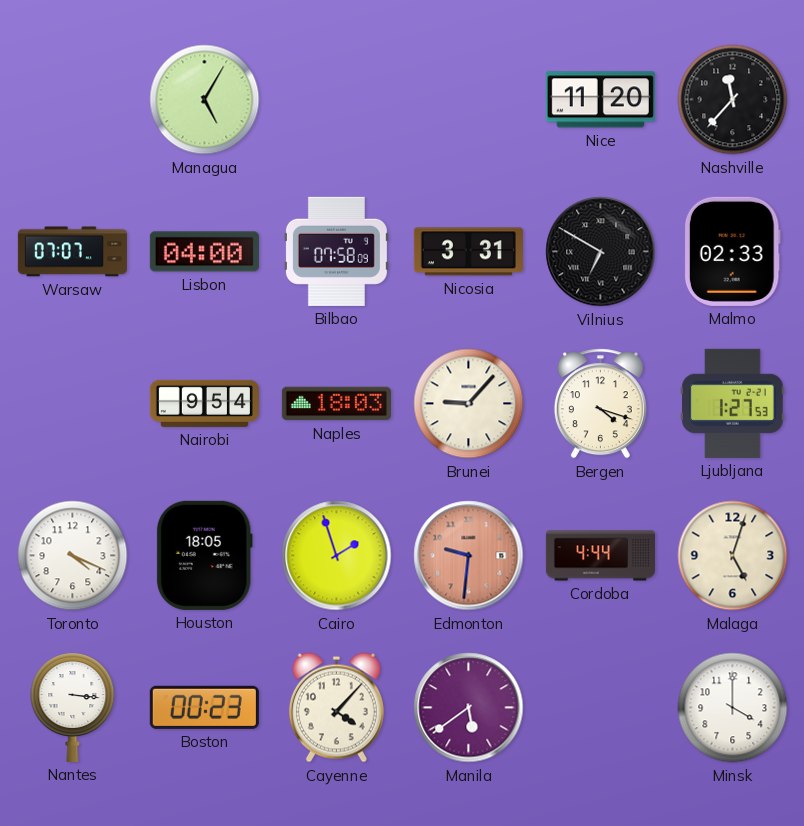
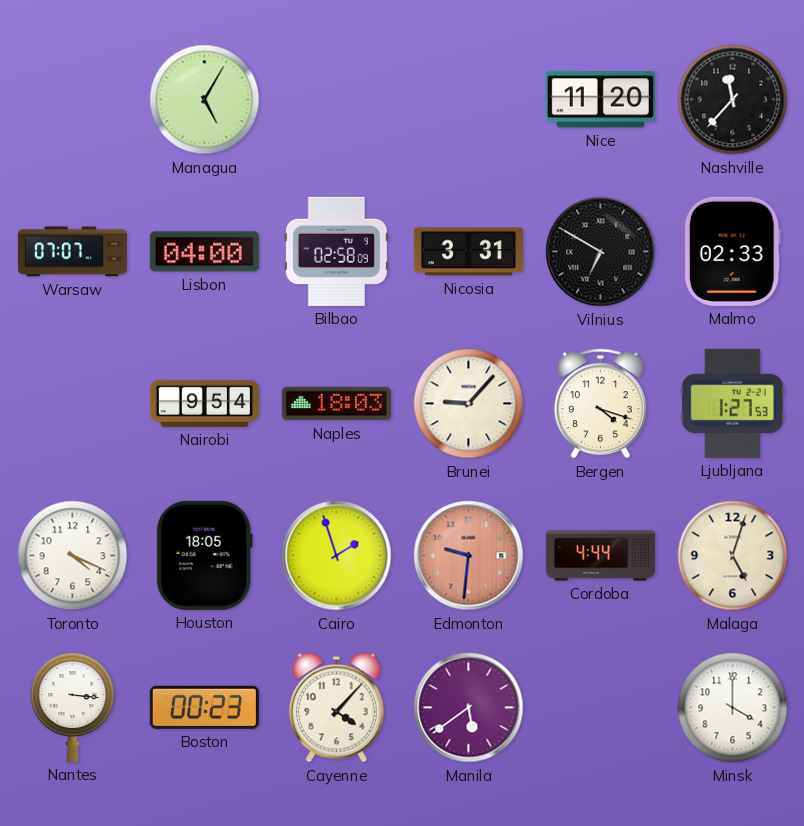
Bilbao: 07:58 -> 02:58
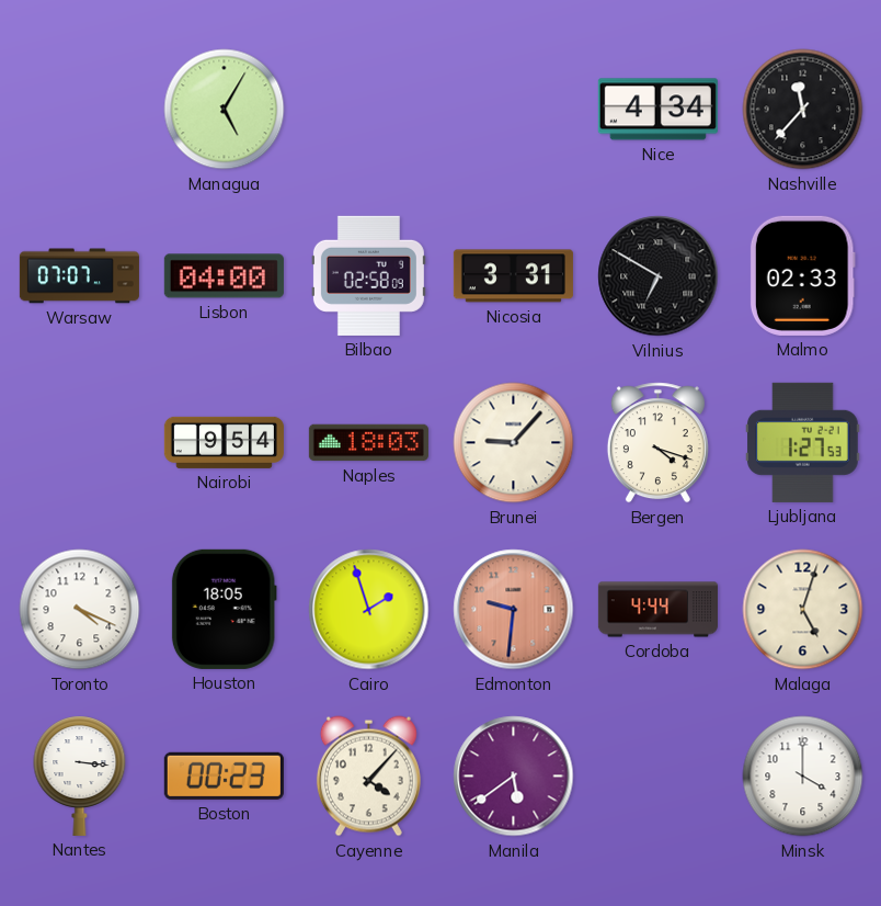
Nice: 11:20 -> 4:34
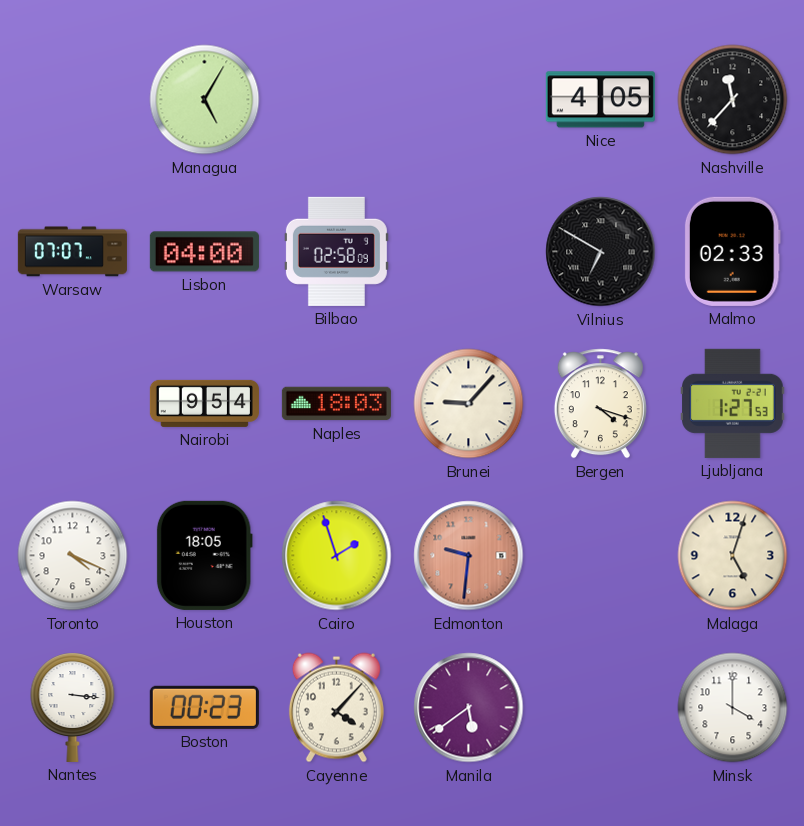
Nice: 4:34 -> 4:05
Nicosia: 3:31 -> none
Cordoba: 4:44 -> none
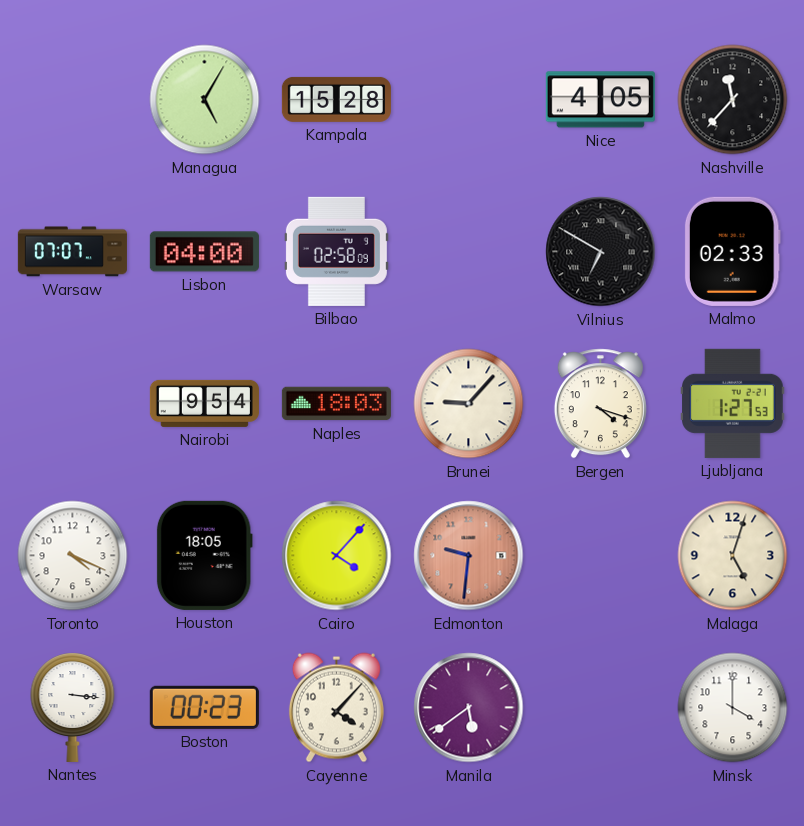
Kampala: none -> 15:28
Cairo: 1:57 -> 4:07
